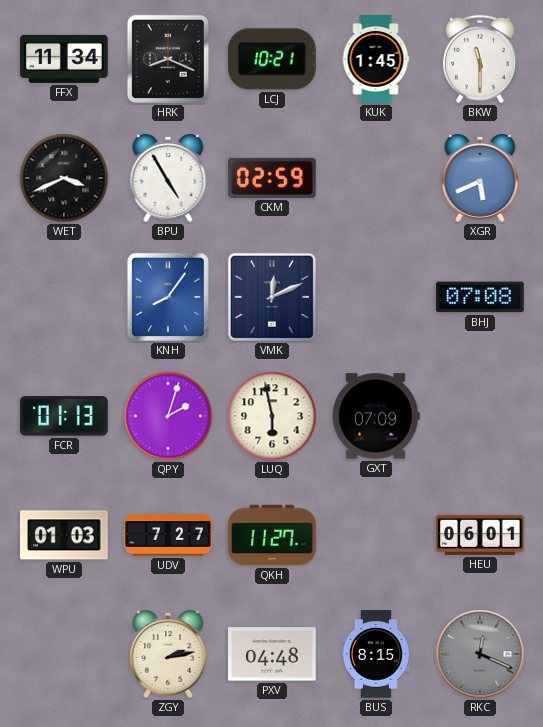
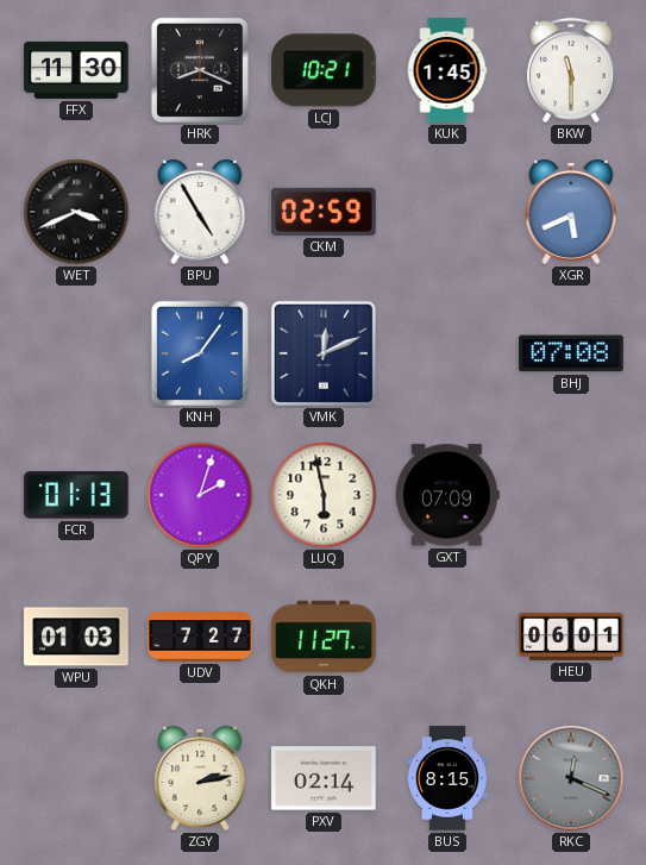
FFX: 11:34 -> 11:30
PXV: 04:48 -> 02:14
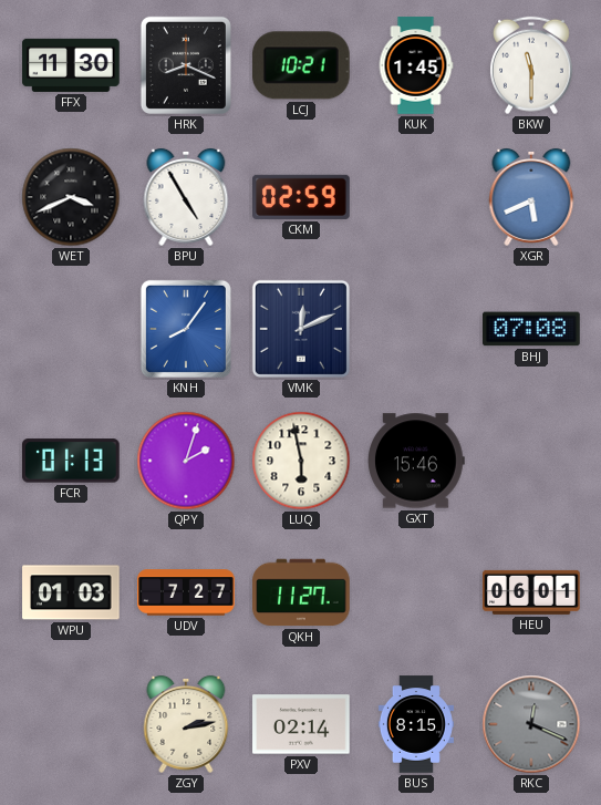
GXT: 07:09 -> 15:46
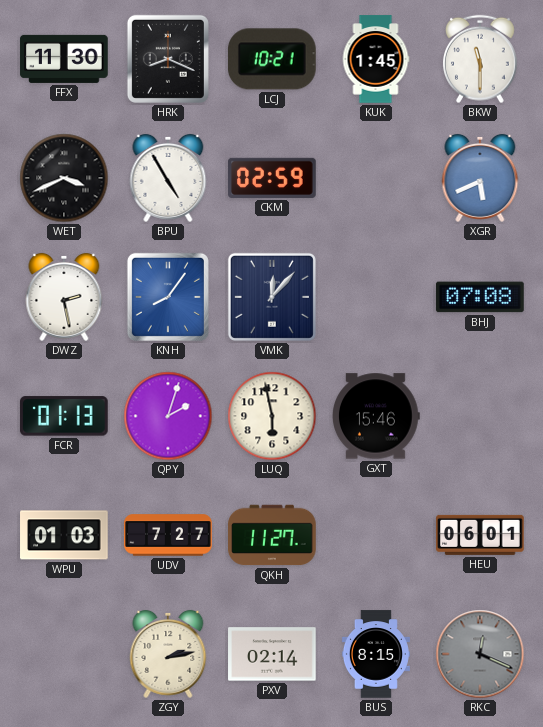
DWZ: none -> 2:28
VMK: 12:11 -> 12:07
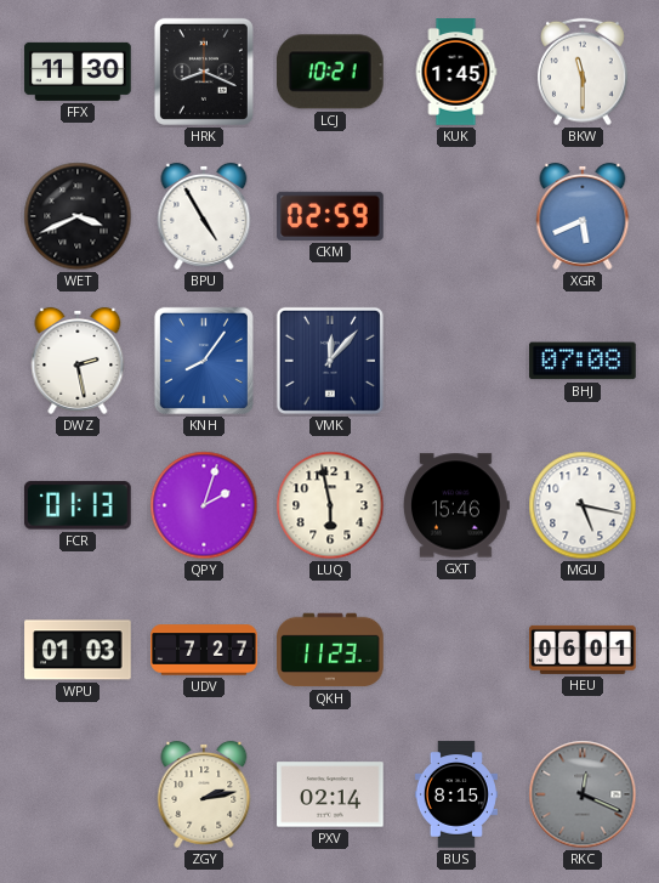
MGU: none -> 5:17
QKH: 11:27 -> 11:23
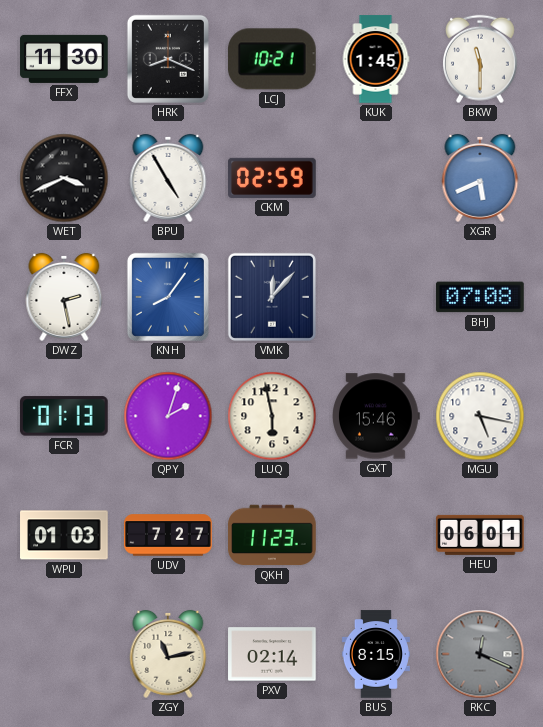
ZGY: 2:13 -> 11:13
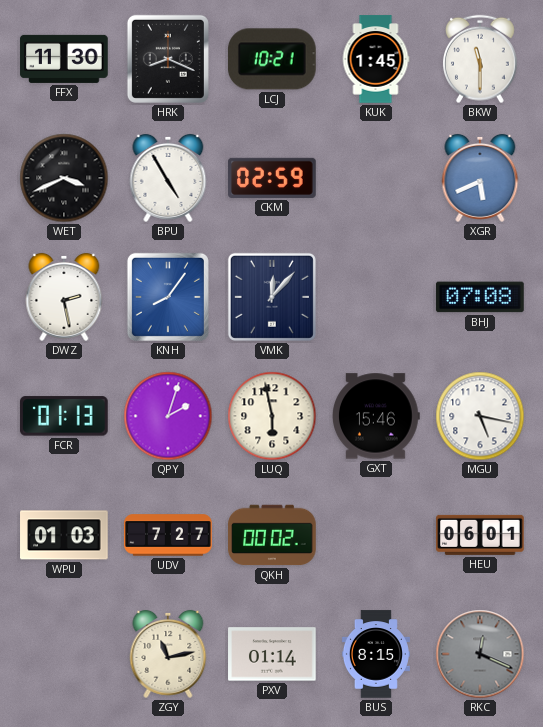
QKH: 11:23 -> 00:02
PXV: 02:14 -> 01:14
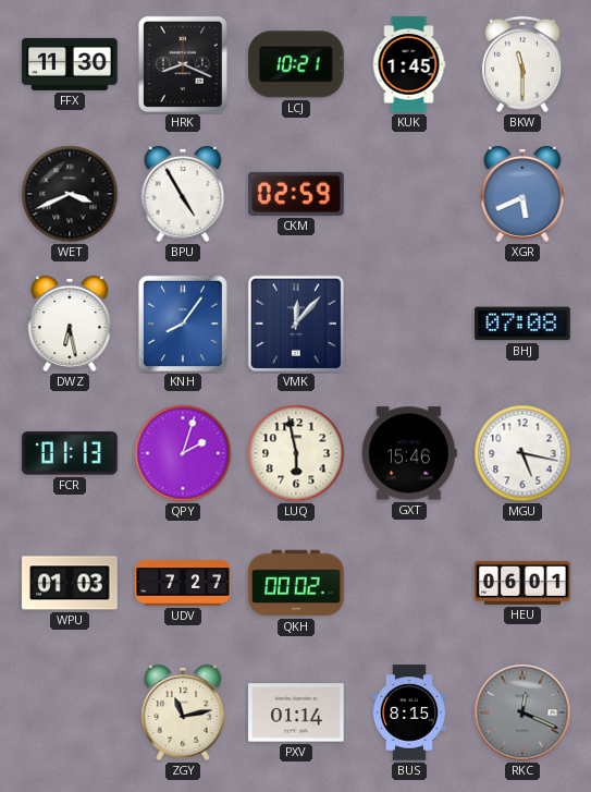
DWZ: 2:28 -> 6:28
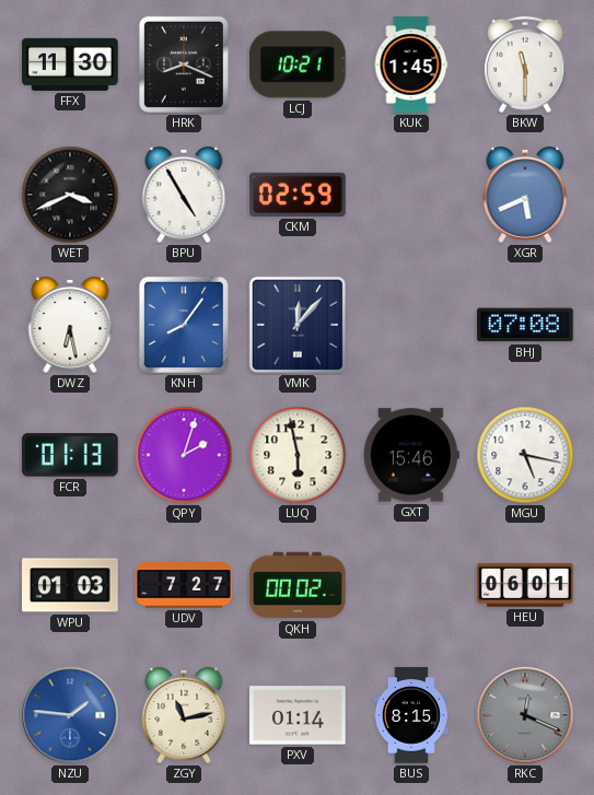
NZU: none -> 1:46
